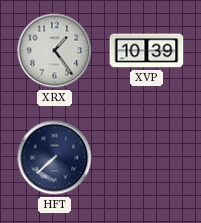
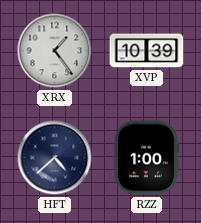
HFT: 7:38 -> 4:38
RZZ: none -> 1:00
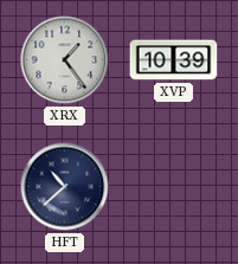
HFT: 4:38 -> 10:38
RZZ: 1:00 -> none
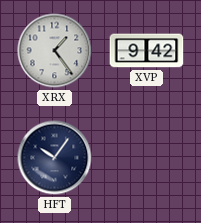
XVP: 10:39 -> 9:42
HFT: 10:38 -> 10:06
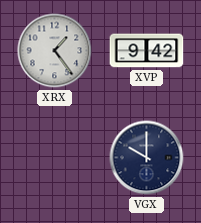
HFT: 10:06 -> none
VGX: none -> 10:00
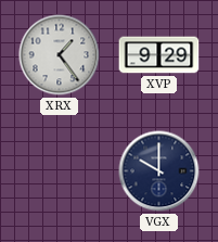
XVP: 9:42 -> 9:29
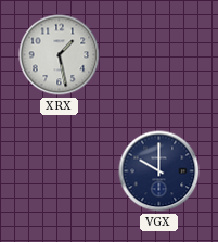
XRX: 1:24 -> 1:28
XVP: 9:29 -> none
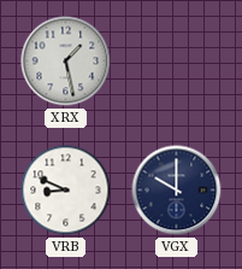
VRB: none -> 8:49
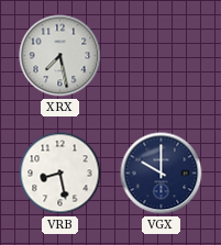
XRX: 1:28 -> 7:28
VRB: 8:49 -> 8:28
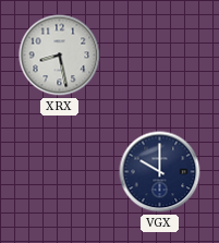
XRX: 7:28 -> 8:28
VRB: 8:28 -> none
